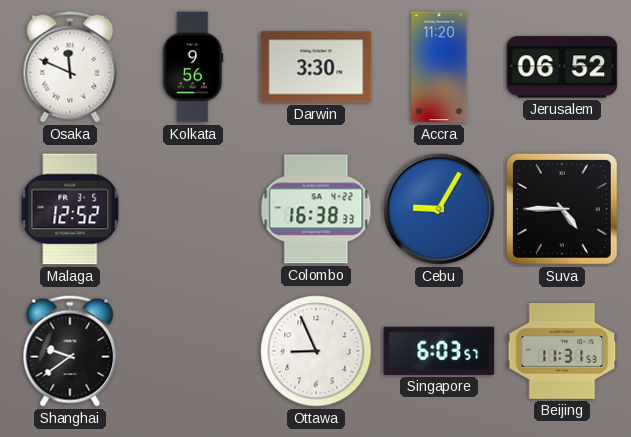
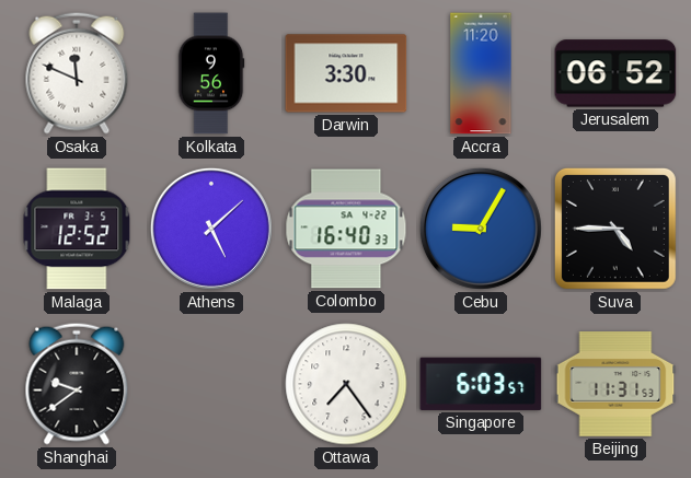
Athens: none -> 5:08
Colombo: 16:38 -> 16:40
Ottawa: 8:56 -> 7:24
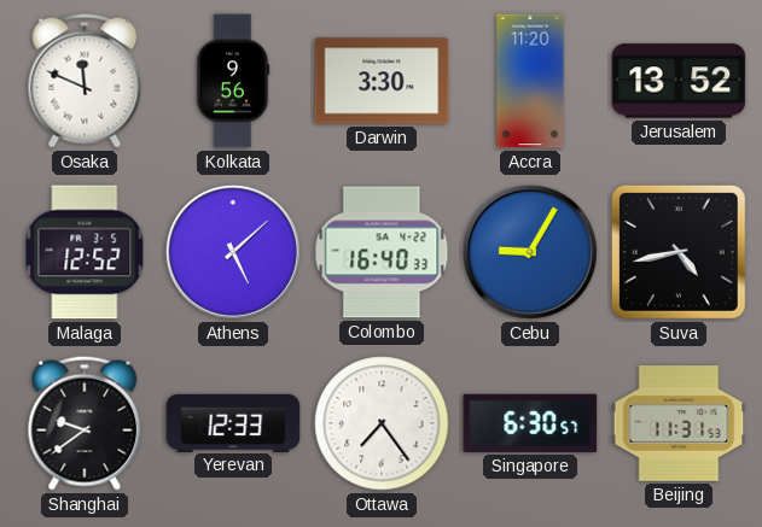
Jerusalem: 06:52 -> 13:52
Suva: 4:45 -> 4:43
Yerevan: none -> 12:33
Singapore: 6:03 -> 6:30
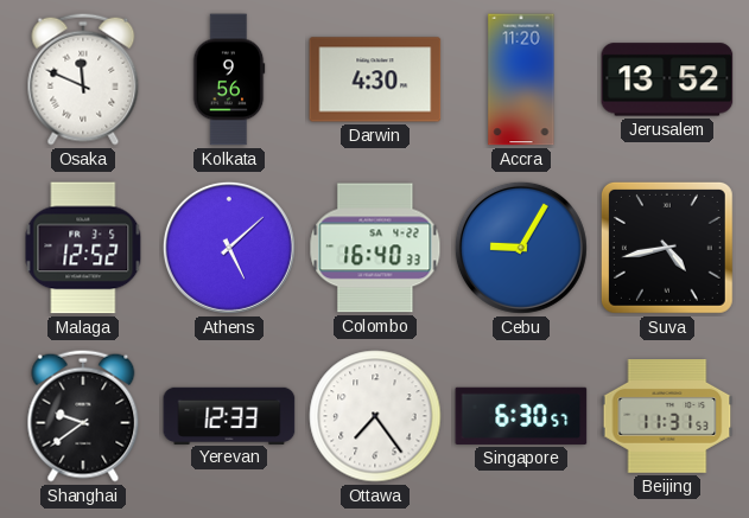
Darwin: 3:30 -> 4:30
